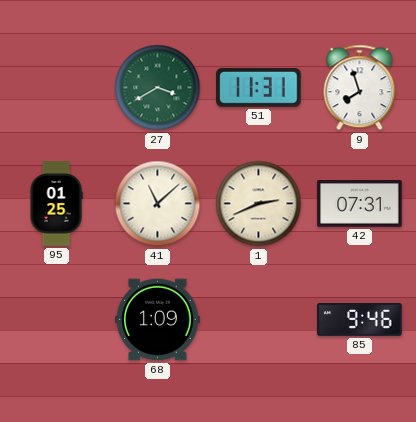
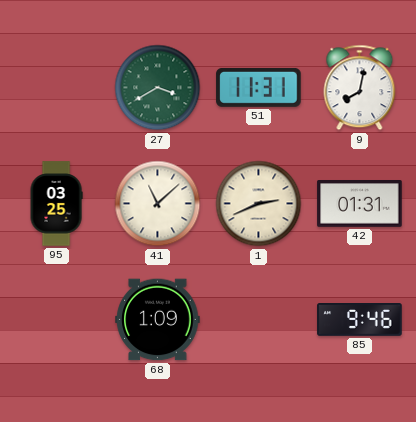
9: 7:57 -> 8:02
95: 01:25 -> 03:25
42: 07:31 -> 01:31
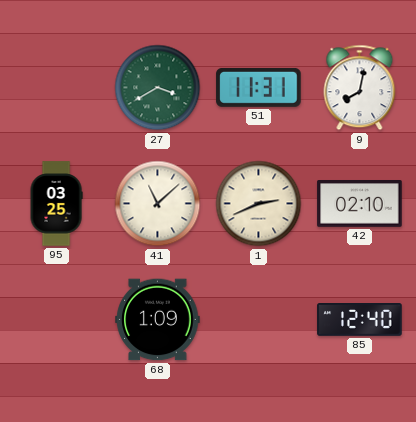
42: 01:31 -> 02:10
85: 9:46 -> 12:40
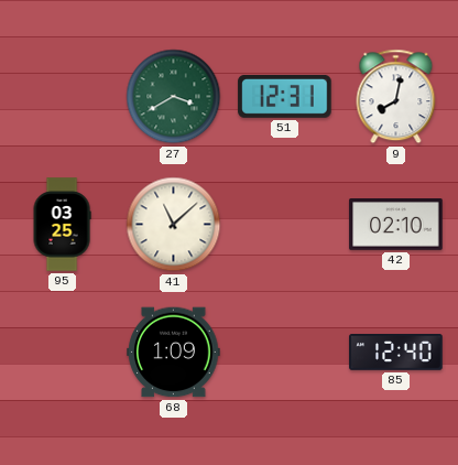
51: 11:31 -> 12:31
1: 2:41 -> none
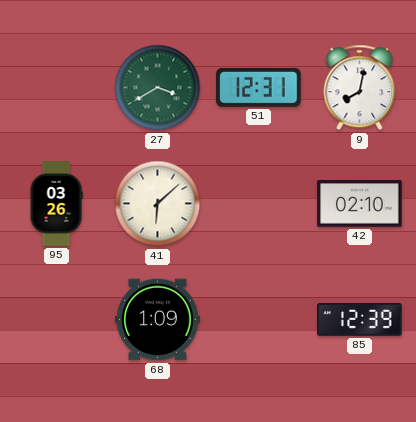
95: 03:25 -> 03:26
41: 11:08 -> 6:08
85: 12:40 -> 12:39
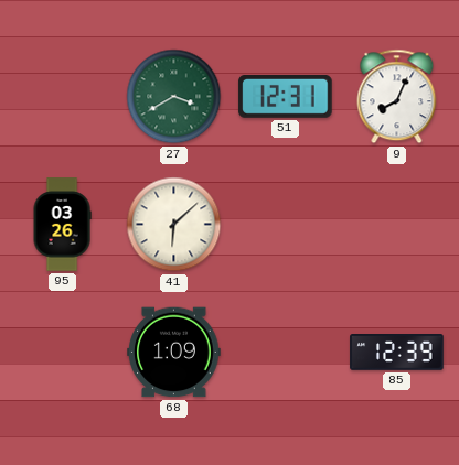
9: 8:02 -> 8:04
42: 02:10 -> none
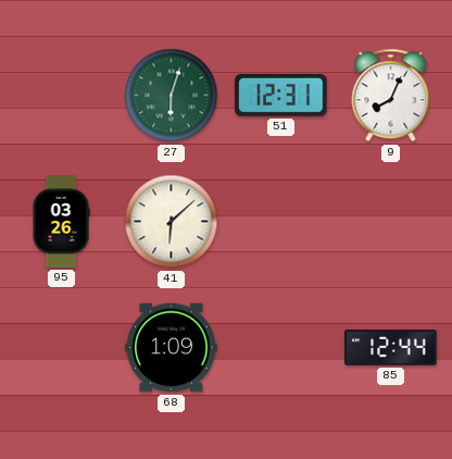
27: 3:40 -> 6:03
85: 12:39 -> 12:44
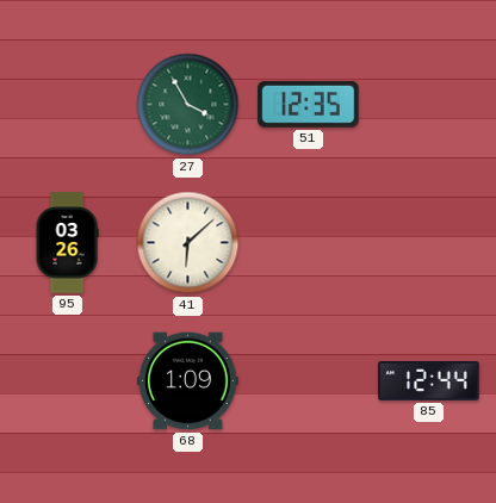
27: 6:03 -> 3:55
51: 12:31 -> 12:35
9: 8:04 -> none
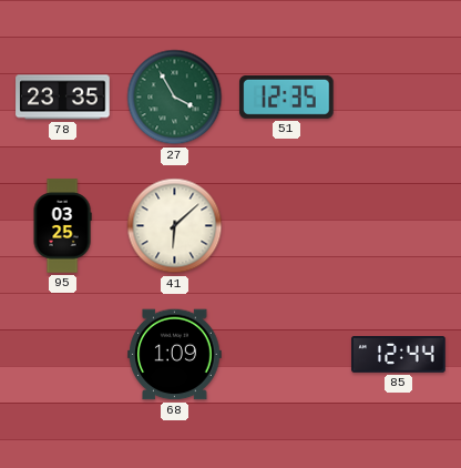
78: none -> 23:35
95: 03:26 -> 03:25
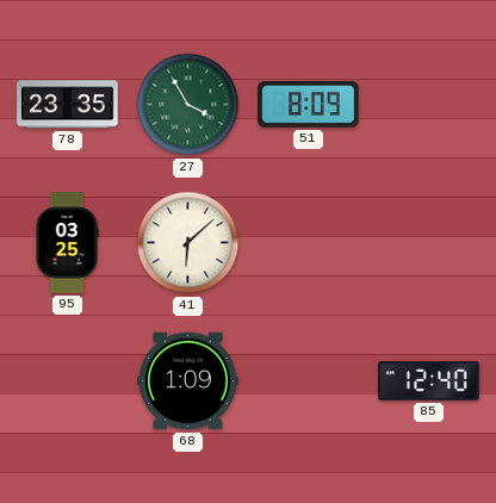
51: 12:35 -> 8:09
85: 12:44 -> 12:40
